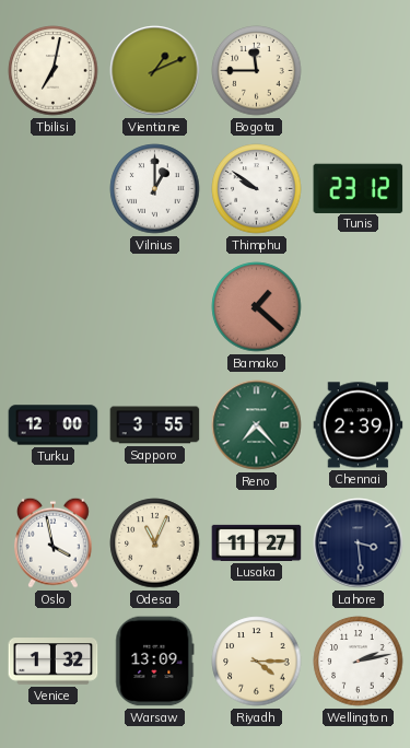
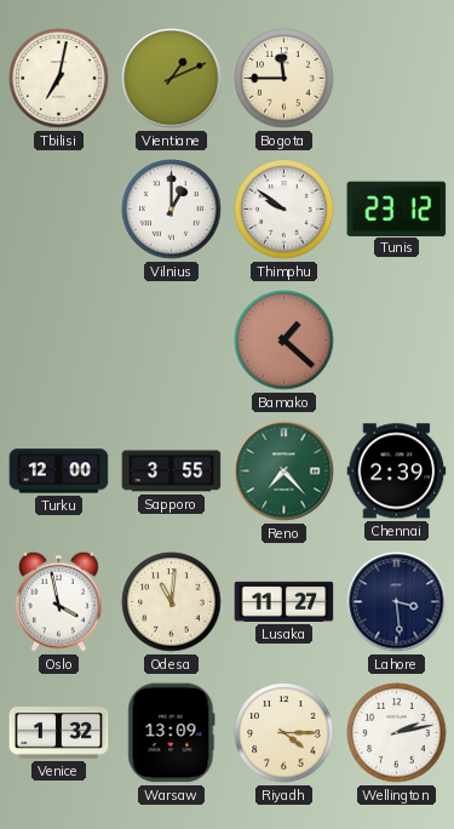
Odesa: 11:04 -> 11:01
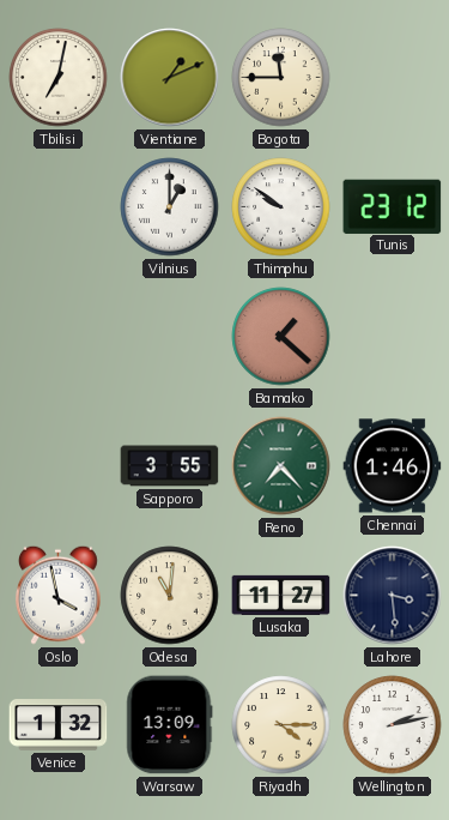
Turku: 12:00 -> none
Chennai: 2:39 -> 1:46
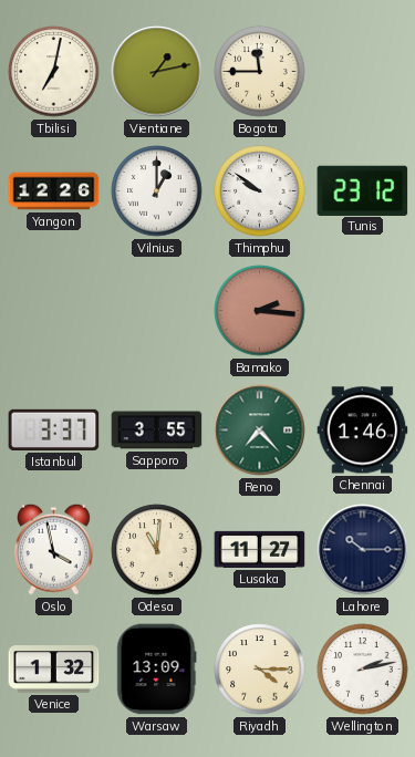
Vientiane: 1:11 -> 1:13
Yangon: none -> 12:26
Bamako: 1:22 -> 2:16
Istanbul: none -> 3:37
Lahore: 3:29 -> 10:15
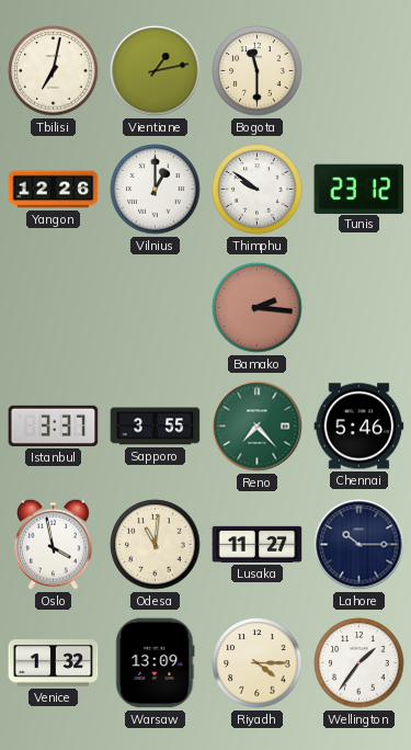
Bogota: 11:45 -> 11:30
Chennai: 1:46 -> 5:46
Wellington: 2:13 -> 1:36
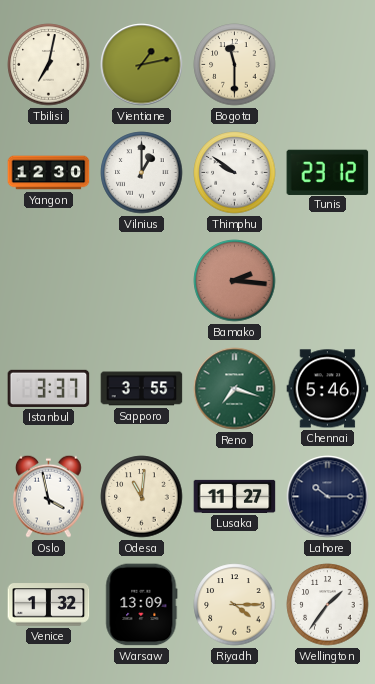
Yangon: 12:26 -> 12:30
Reno: 7:23 -> 7:18
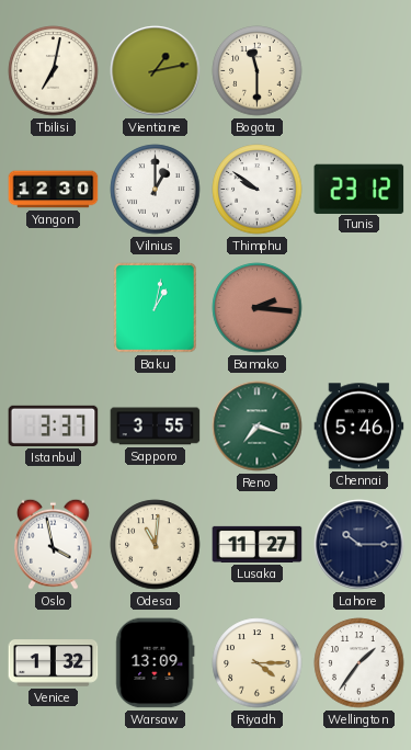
Baku: none -> 1:02
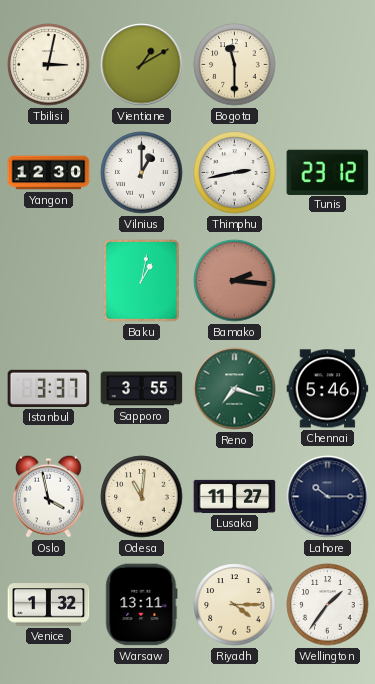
Tbilisi: 7:02 -> 3:02
Vientiane: 1:13 -> 1:10
Thimphu: 9:51 -> 2:43
Warsaw: 13:09 -> 13:11
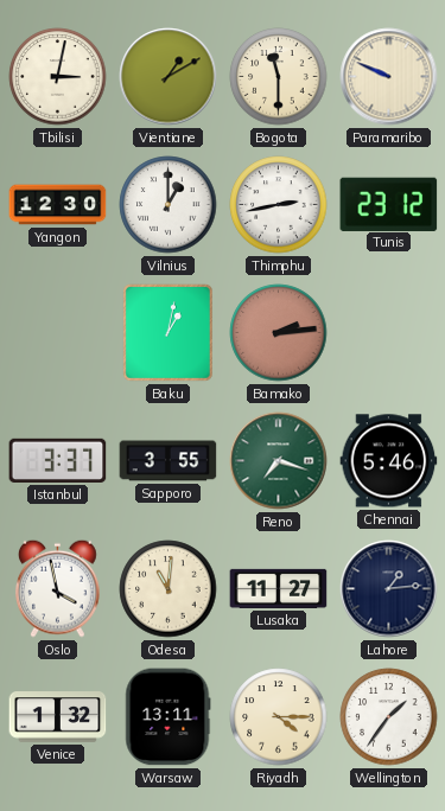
Paramaribo: none -> 9:49
Bamako: 2:16 -> 2:14
Lahore: 10:15 -> 1:14
